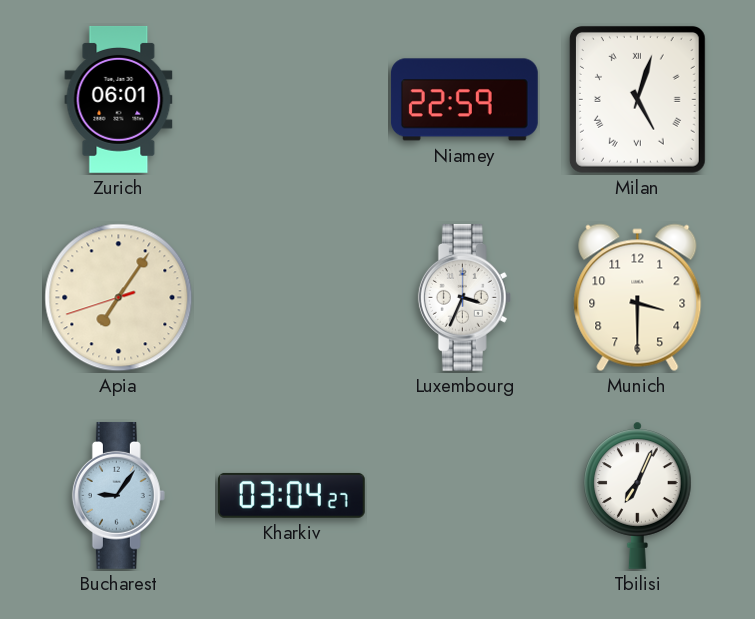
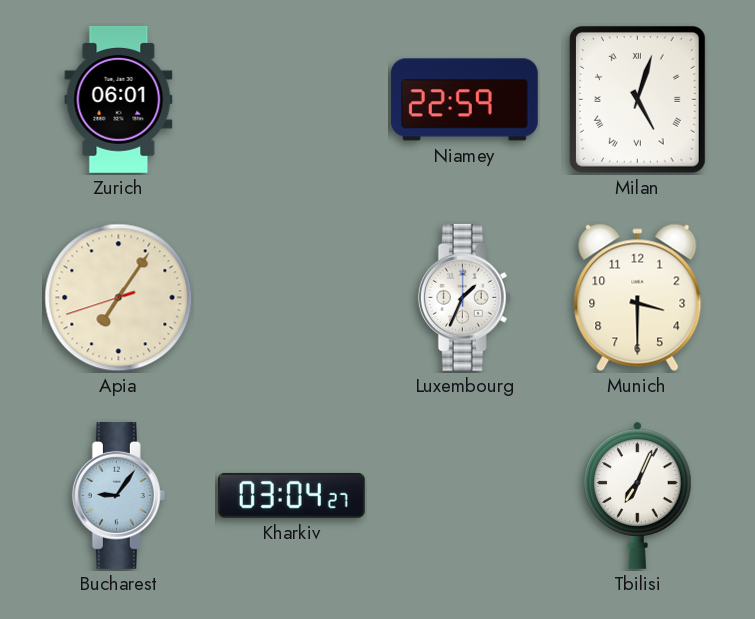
Luxembourg: 3:34 -> 1:34
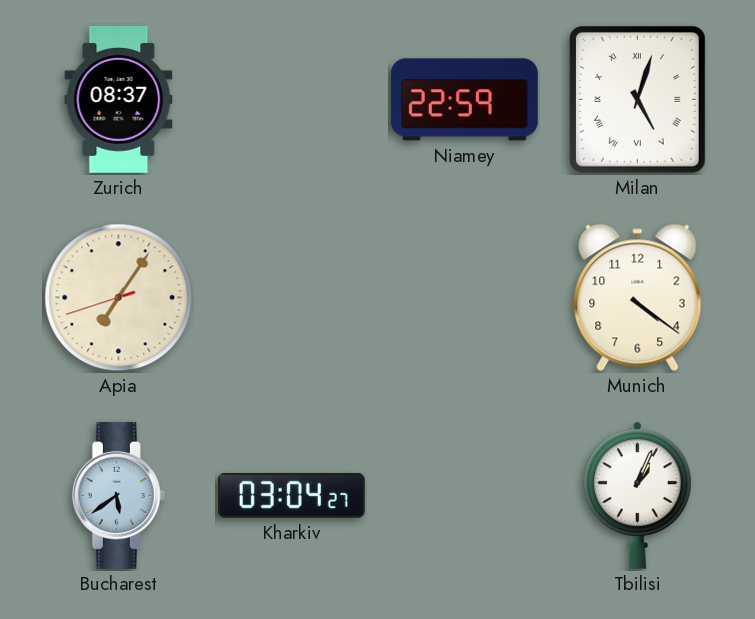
Zurich: 06:01 -> 08:37
Luxembourg: 1:34 -> none
Munich: 3:30 -> 4:21
Bucharest: 9:06 -> 5:39
Tbilisi: 7:04 -> 1:04
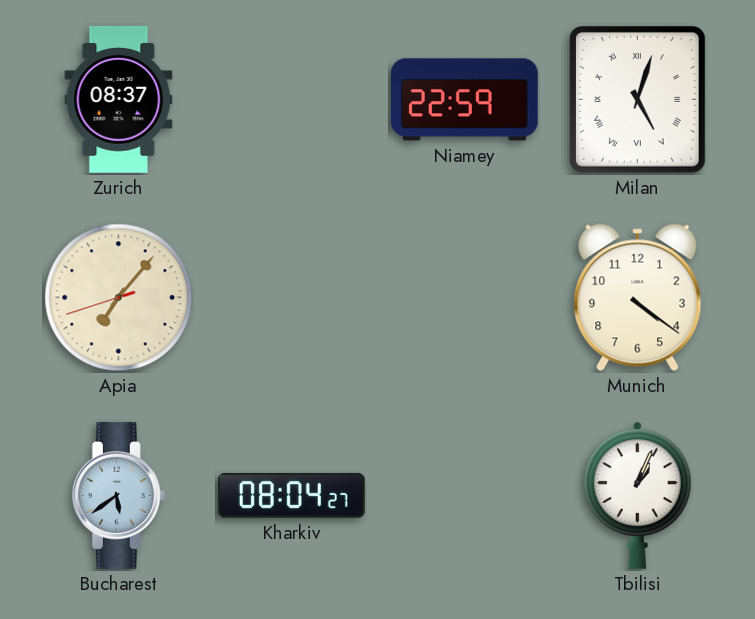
Apia: 7:05 -> 7:06
Kharkiv: 03:04 -> 08:04
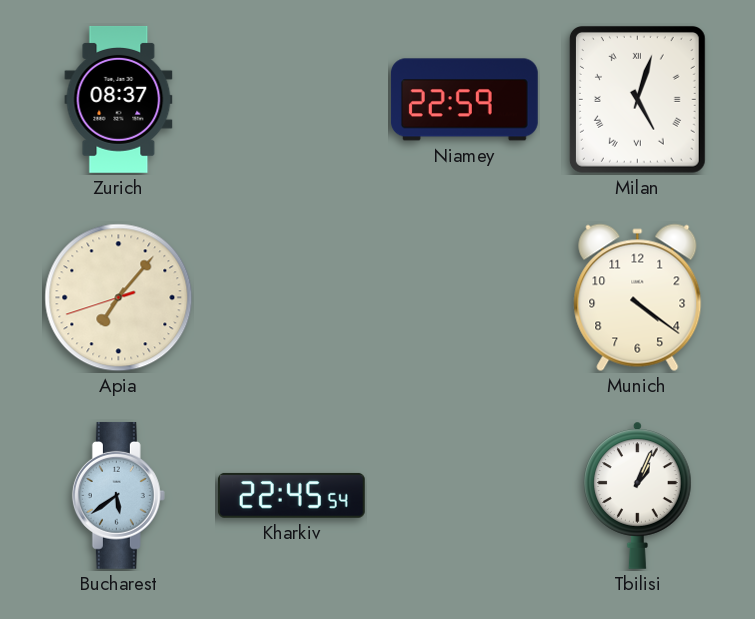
Kharkiv: 08:04 -> 22:45
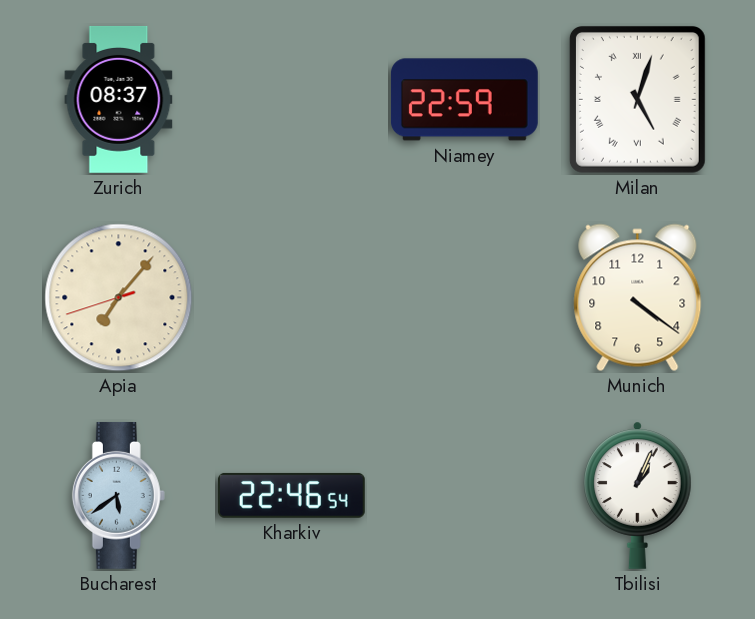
Kharkiv: 22:45 -> 22:46
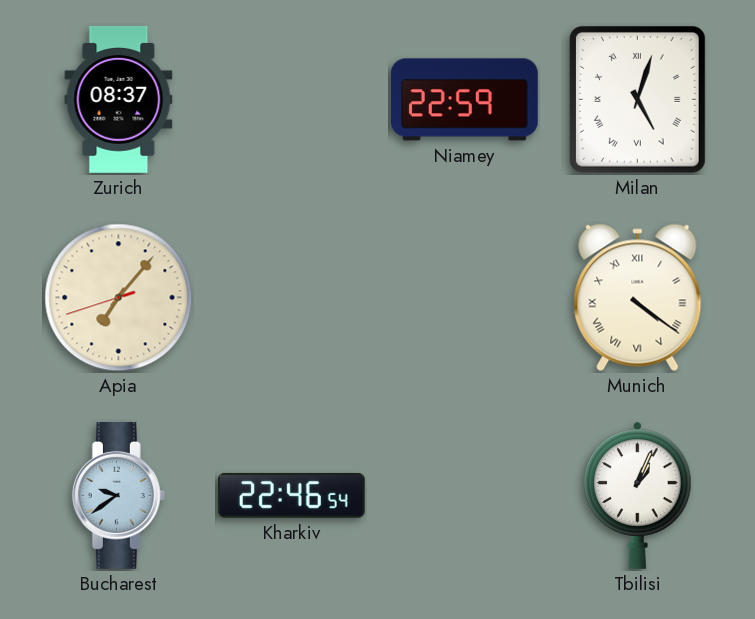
Munich numerals: Arabic -> Roman
Bucharest: 5:39 -> 9:39
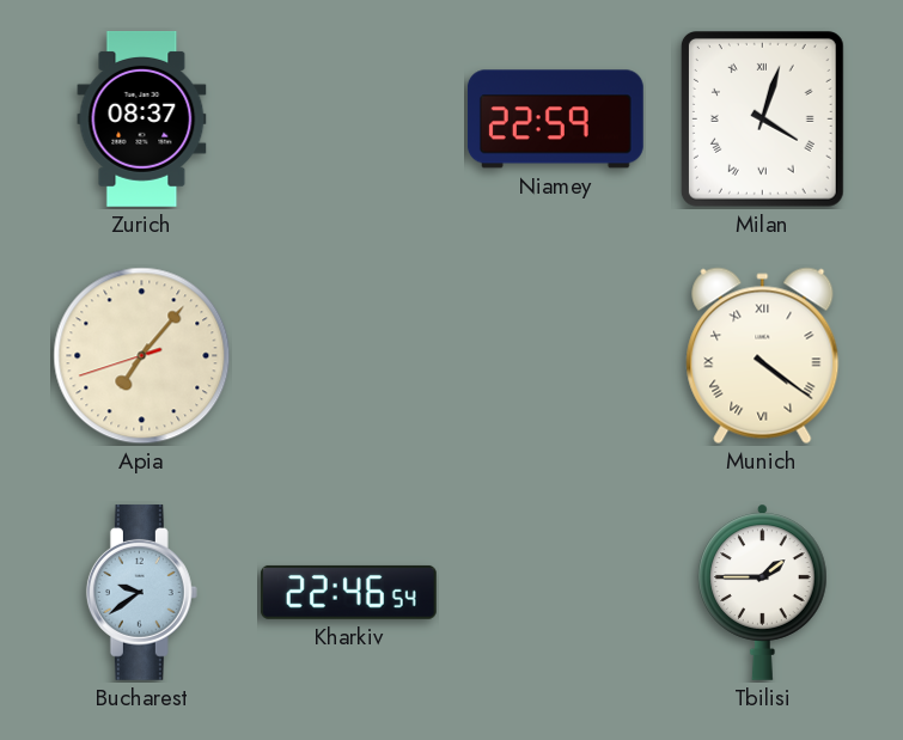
Milan: 5:03 -> 4:03
Tbilisi: 1:04 -> 1:45
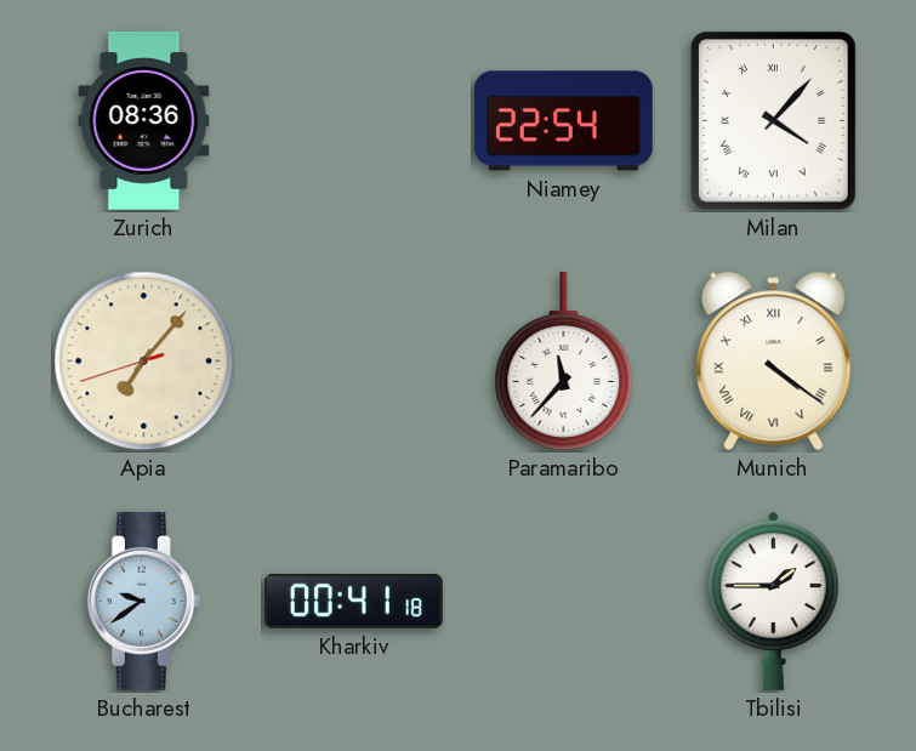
Zurich: 08:37 -> 08:36
Niamey: 22:59 -> 22:54
Milan: 4:03 -> 4:07
Paramaribo: none -> 11:37
Kharkiv: 22:46 -> 00:41
